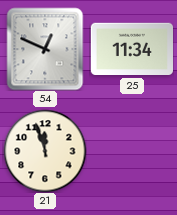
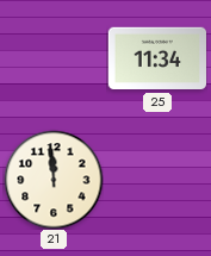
54: 12:49 -> none
21: 11:57 -> 11:59
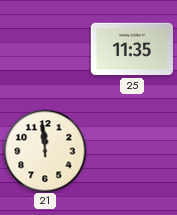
25: 11:34 -> 11:35
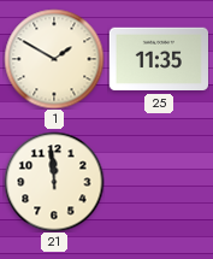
1: none -> 1:50
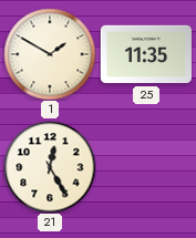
21: 11:59 -> 12:25
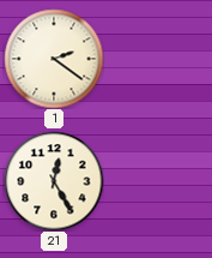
1: 1:50 -> 2:21
25: 11:35 -> none
